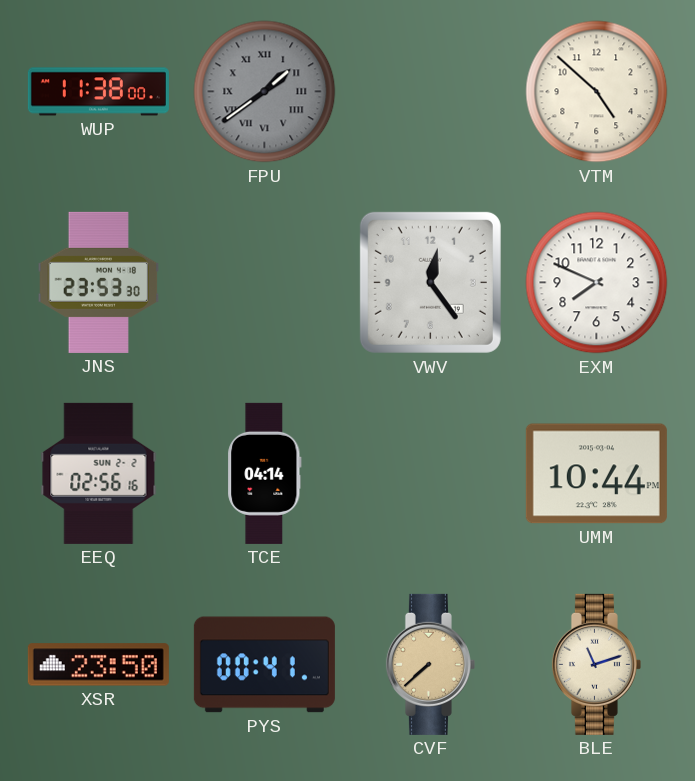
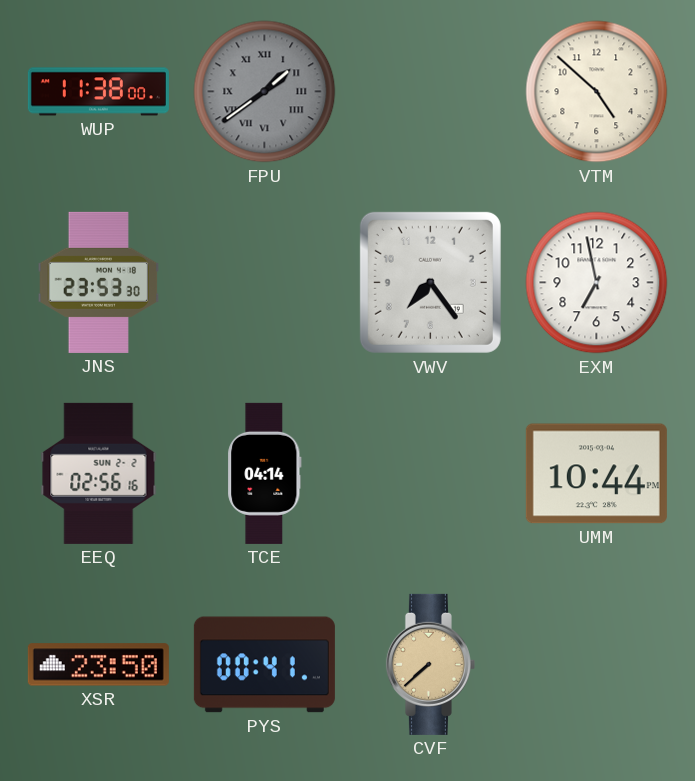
VWV: 12:24 -> 7:24
EXM: 7:49 -> 6:58
BLE: 11:12 -> none
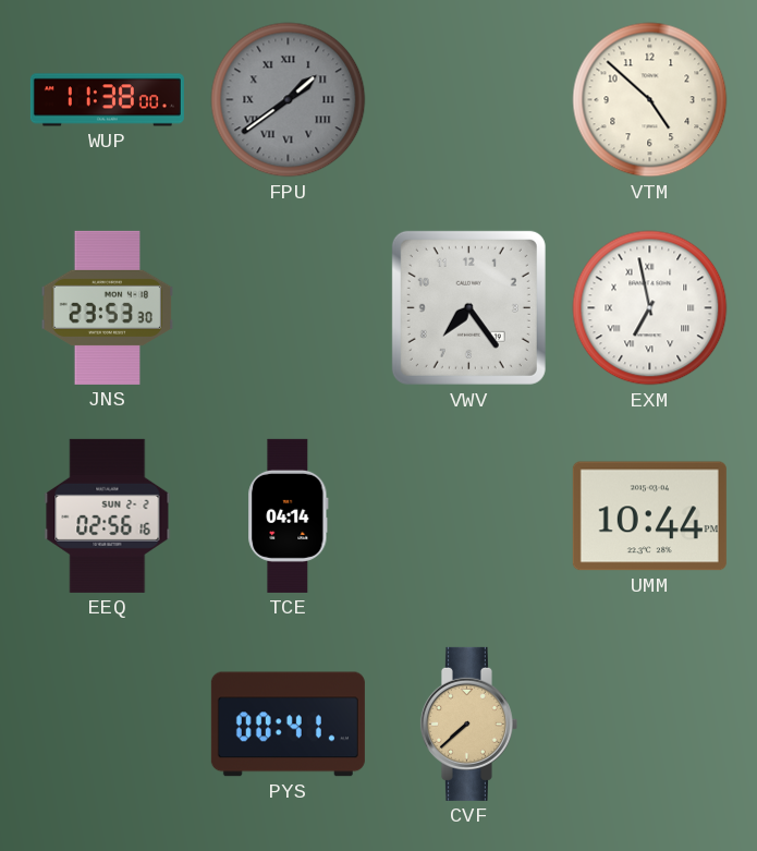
EXM numerals: Arabic -> Roman
XSR: 23:50 -> none
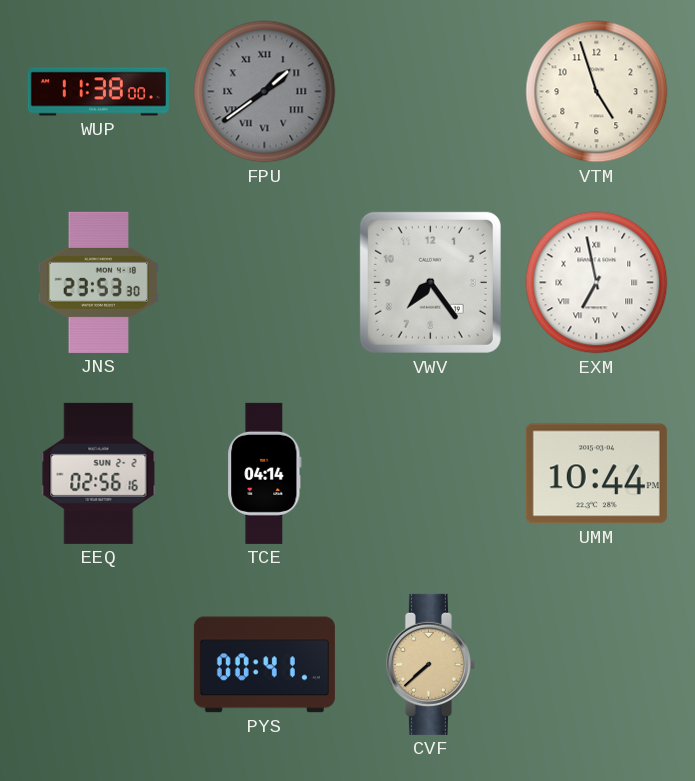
VTM: 4:52 -> 4:57
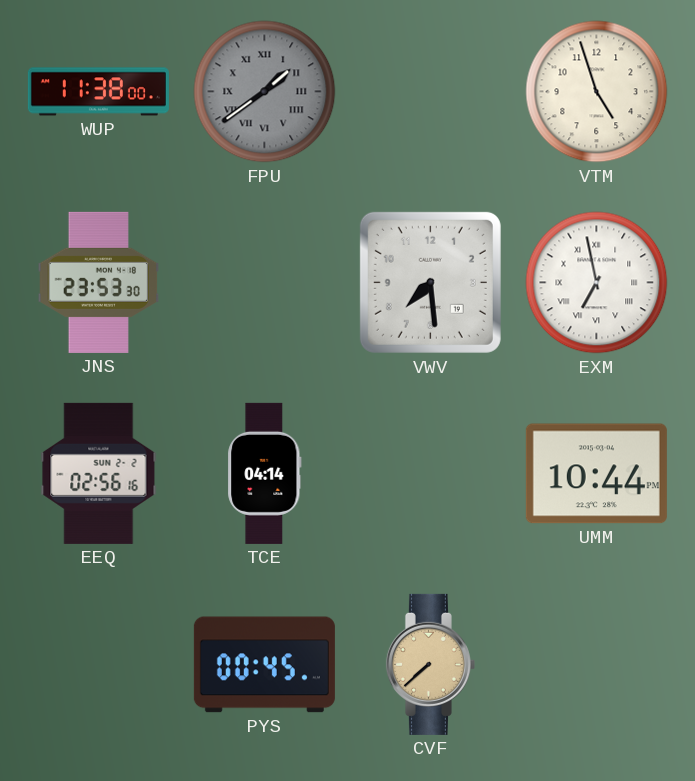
VWV: 7:24 -> 7:29
PYS: 00:41 -> 00:45
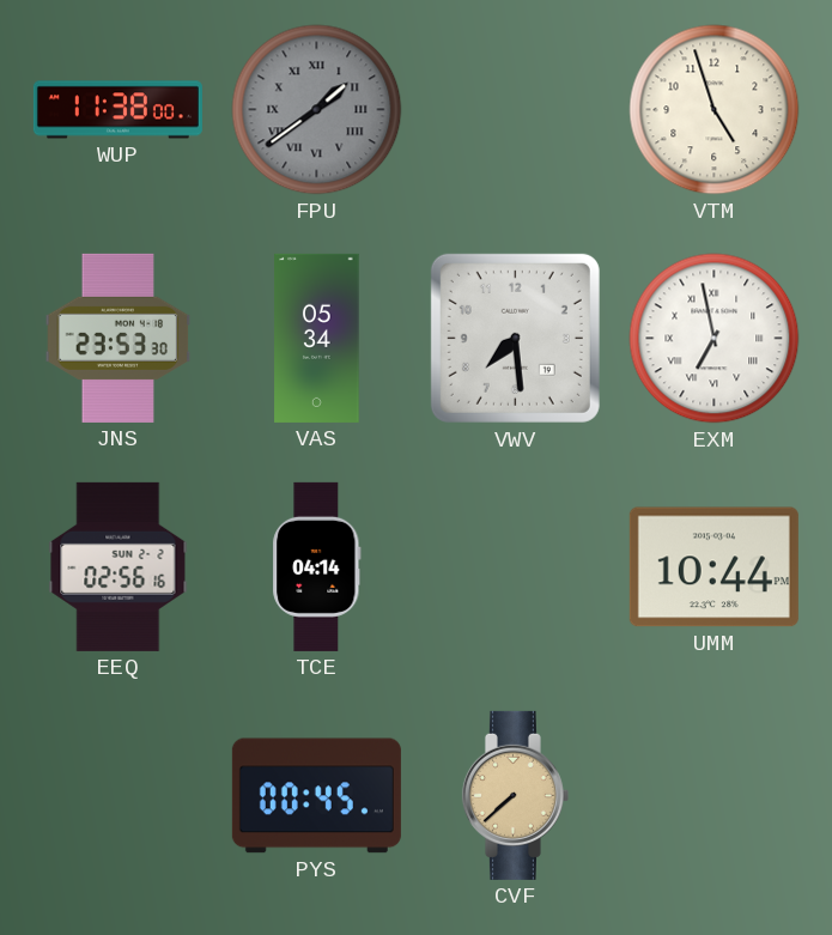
VAS: none -> 05:34
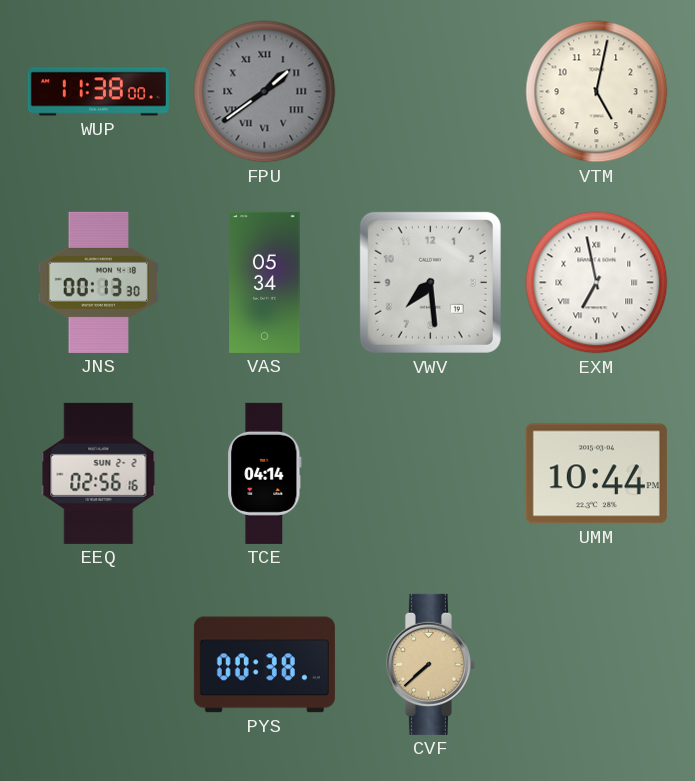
VTM: 4:57 -> 5:02
JNS: 23:53 -> 00:13
PYS: 00:45 -> 00:38
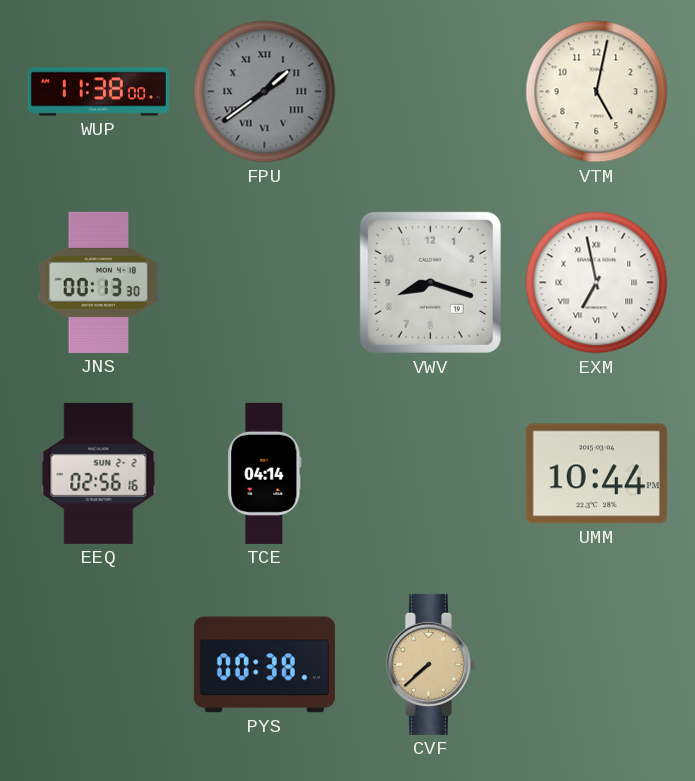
VAS: 05:34 -> none
VWV: 7:29 -> 8:18
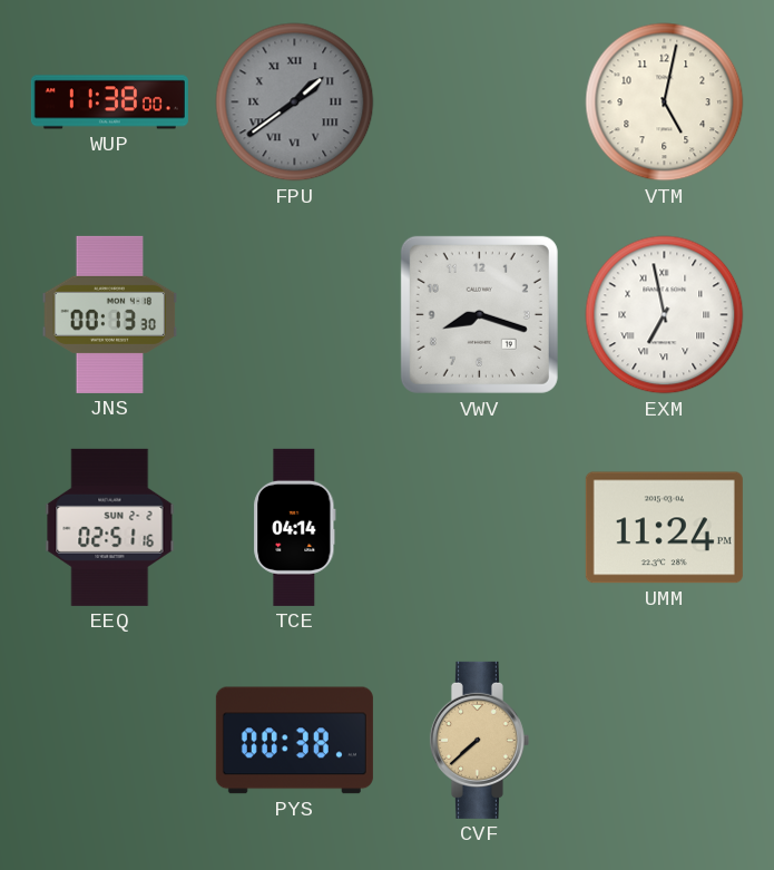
EEQ: 02:56 -> 02:51
UMM: 10:44 -> 11:24
